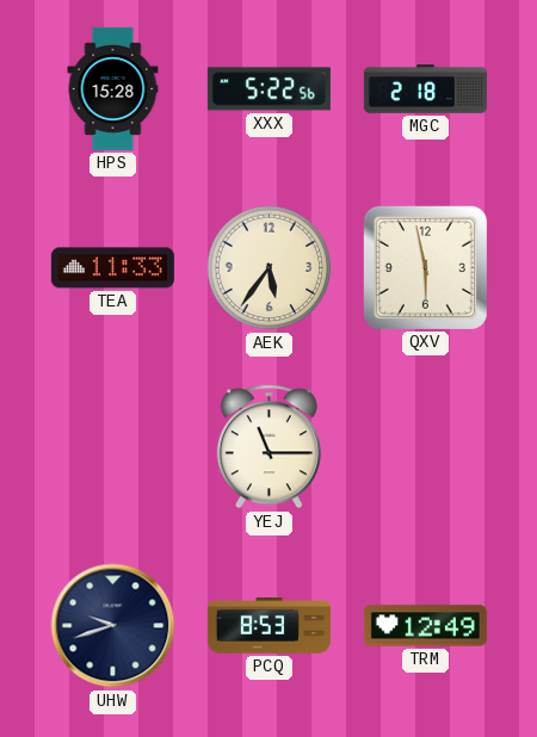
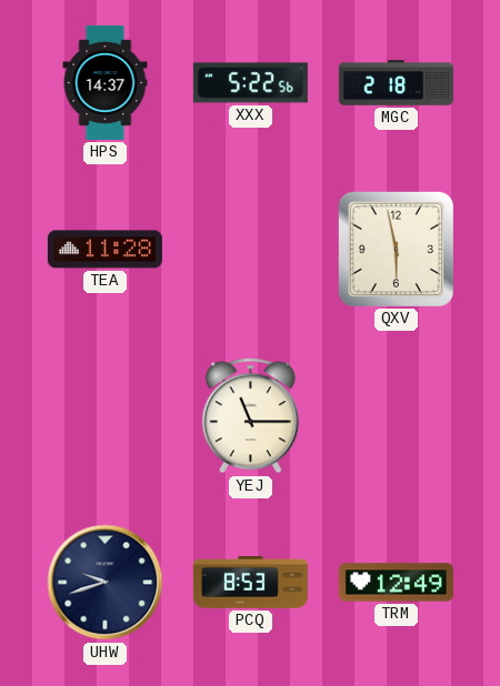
HPS: 15:28 -> 14:37
TEA: 11:33 -> 11:28
AEK: 5:36 -> none
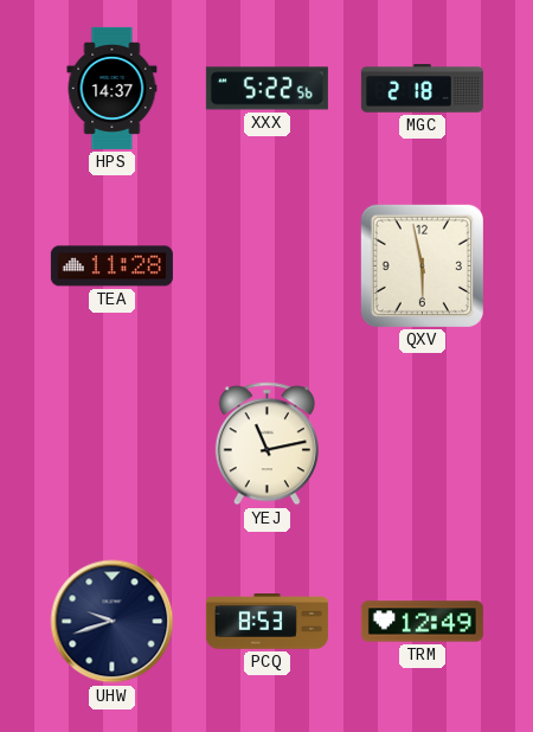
YEJ: 11:15 -> 11:13
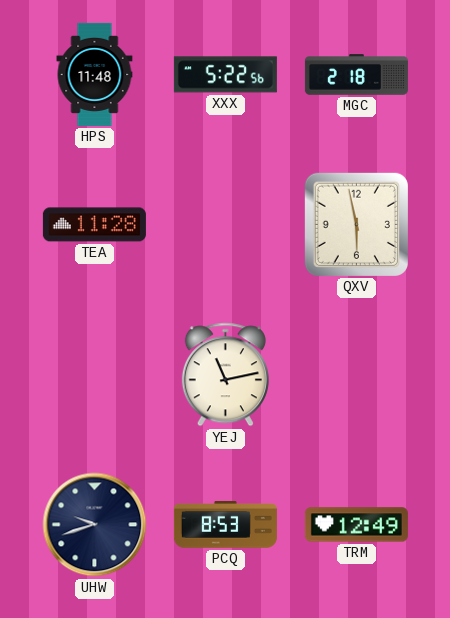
HPS: 14:37 -> 11:48
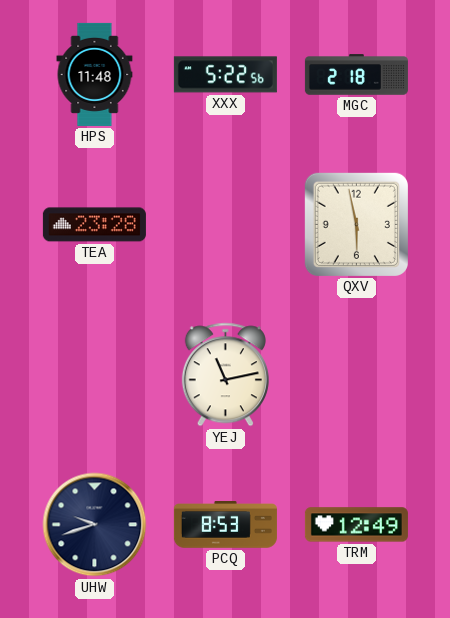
TEA: 11:28 -> 23:28
